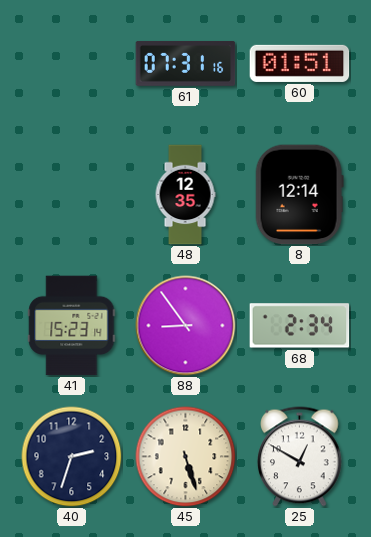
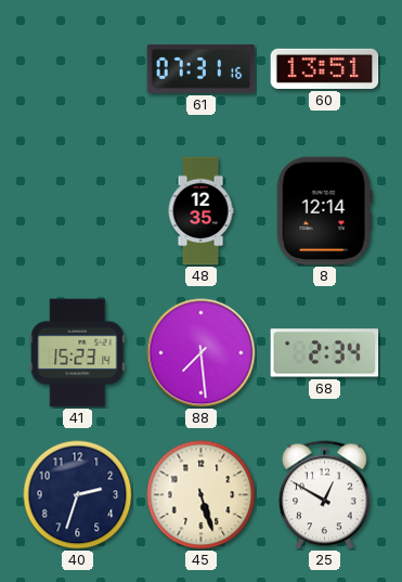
60: 01:51 -> 13:51
88: 8:54 -> 7:29
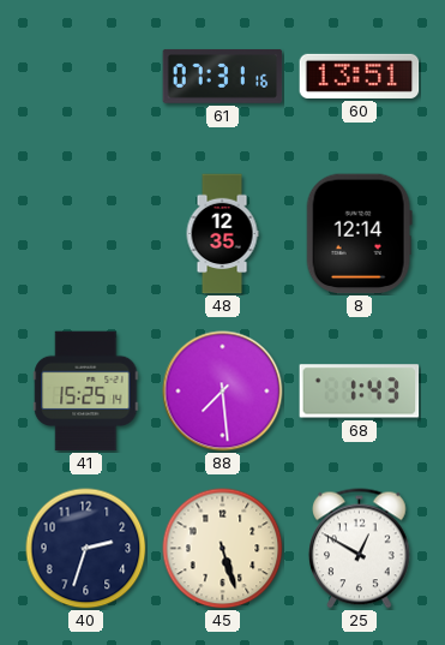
41: 15:23 -> 15:25
68: 2:34 -> 1:43
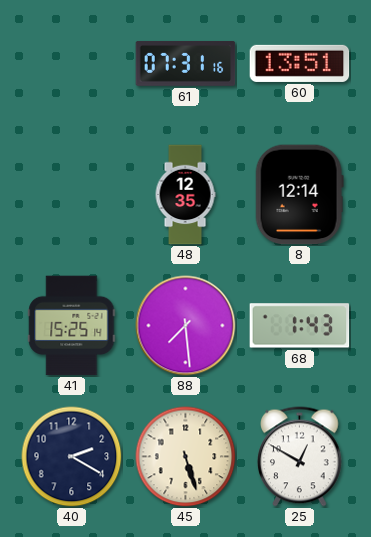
40: 2:33 -> 2:20
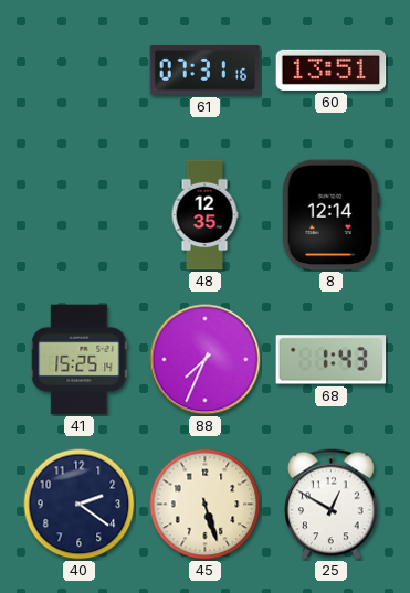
88: 7:29 -> 7:34
40: 2:20 -> 2:21
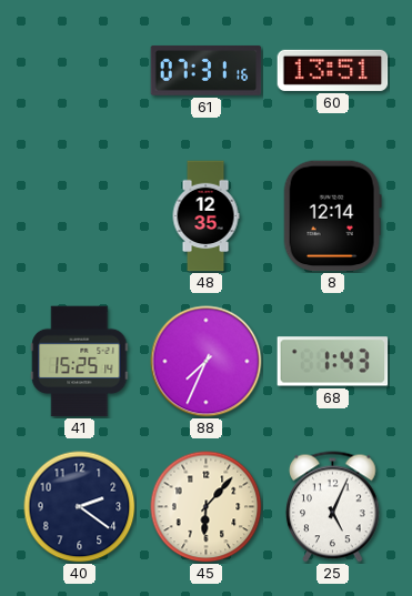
45: 5:27 -> 6:07
25: 12:50 -> 5:04
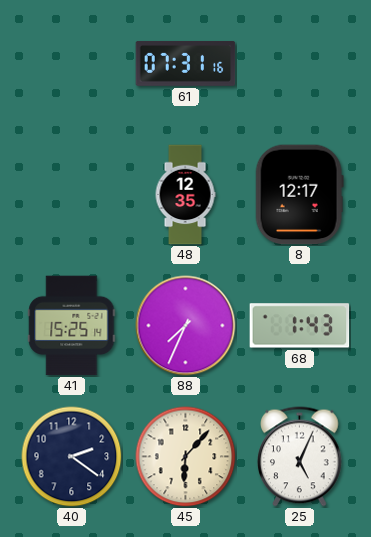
60: 13:51 -> none
8: 12:14 -> 12:17
